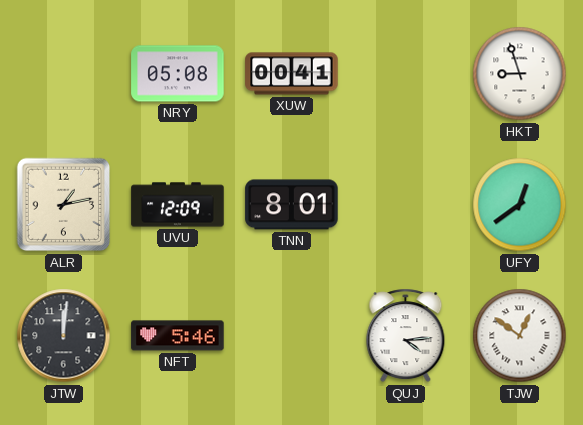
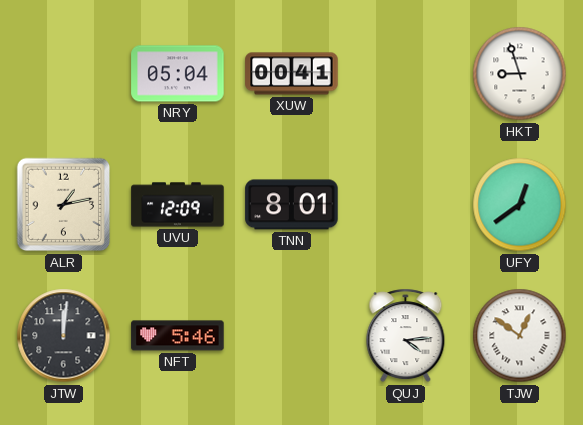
NRY: 05:08 -> 05:04
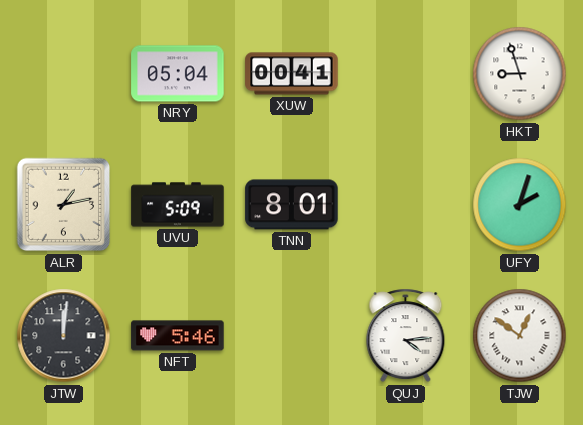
UVU: 12:09 -> 5:09
UFY: 12:39 -> 2:03
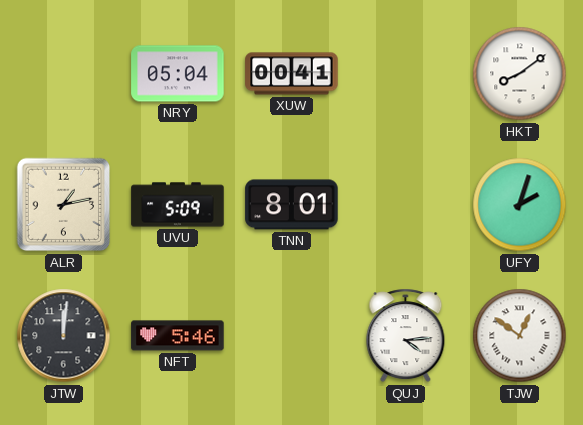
HKT: 8:57 -> 8:09
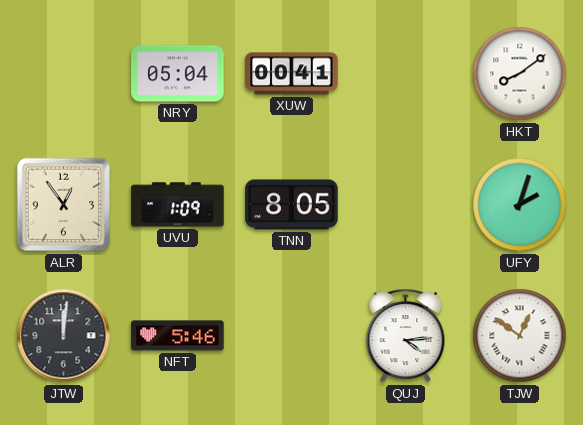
ALR: 1:13 -> 12:54
UVU: 5:09 -> 1:09
TNN: 8:01 -> 8:05
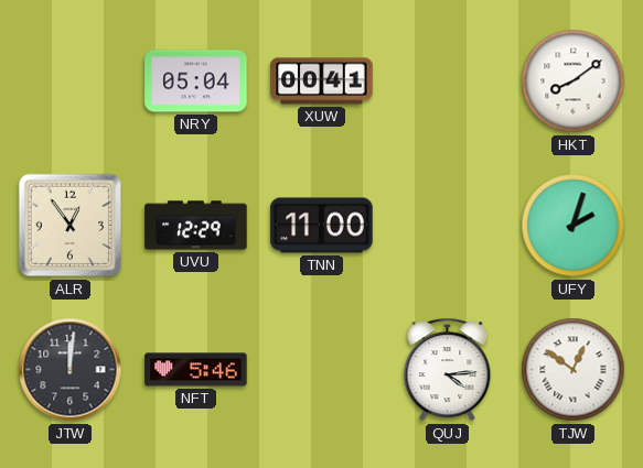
UVU: 1:09 -> 12:29
TNN: 8:05 -> 11:00
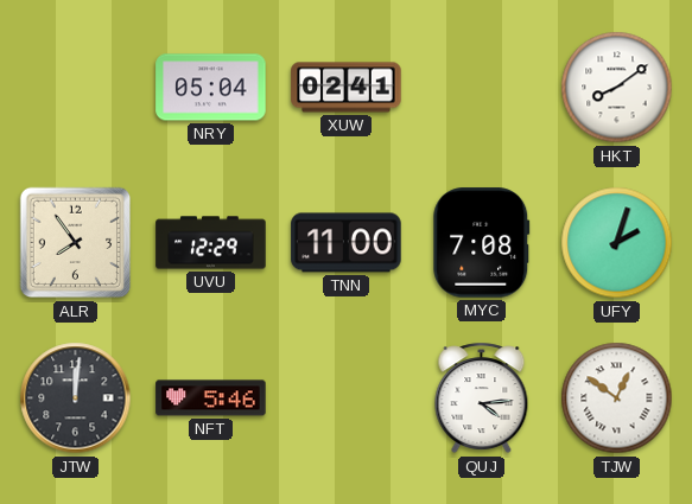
XUW: 00:41 -> 02:41
ALR: 12:54 -> 7:54
MYC: none -> 7:08
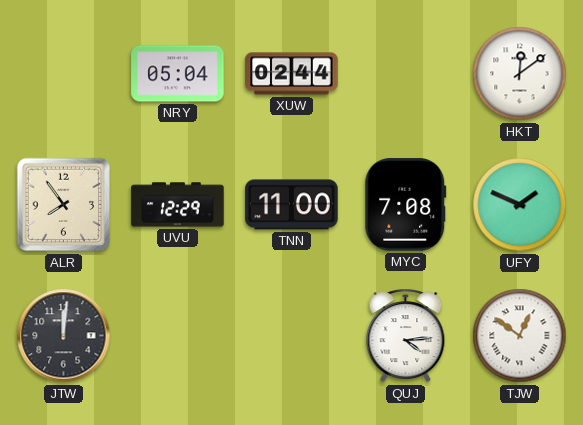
XUW: 02:41 -> 02:44
HKT: 8:09 -> 12:09
UFY: 2:03 -> 1:49
NFT: 5:46 -> none
